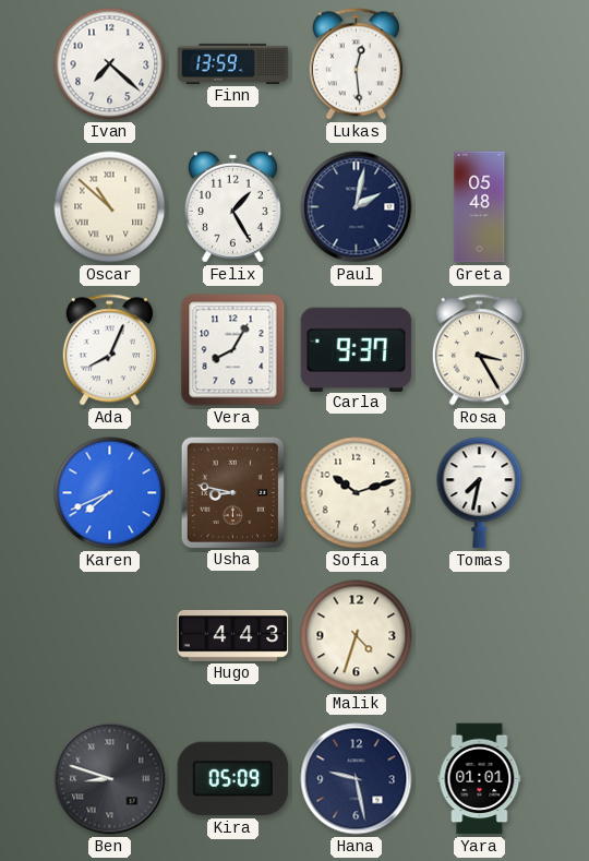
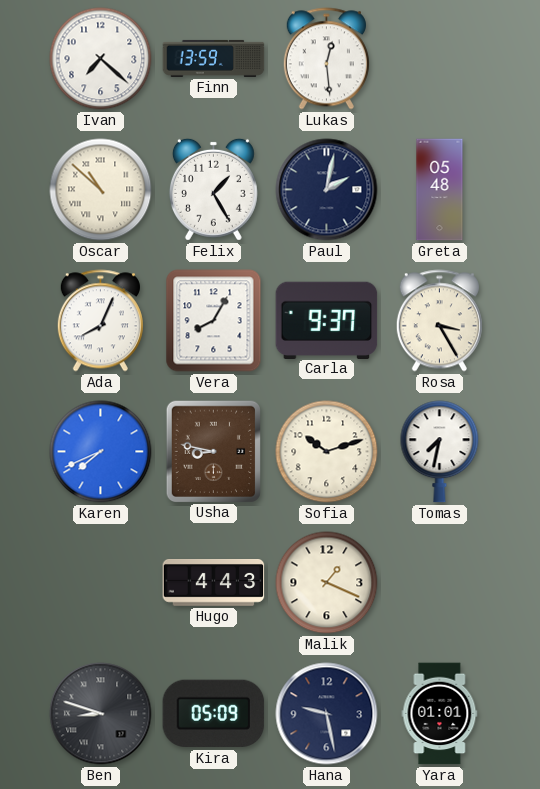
Malik: 4:33 -> 1:19
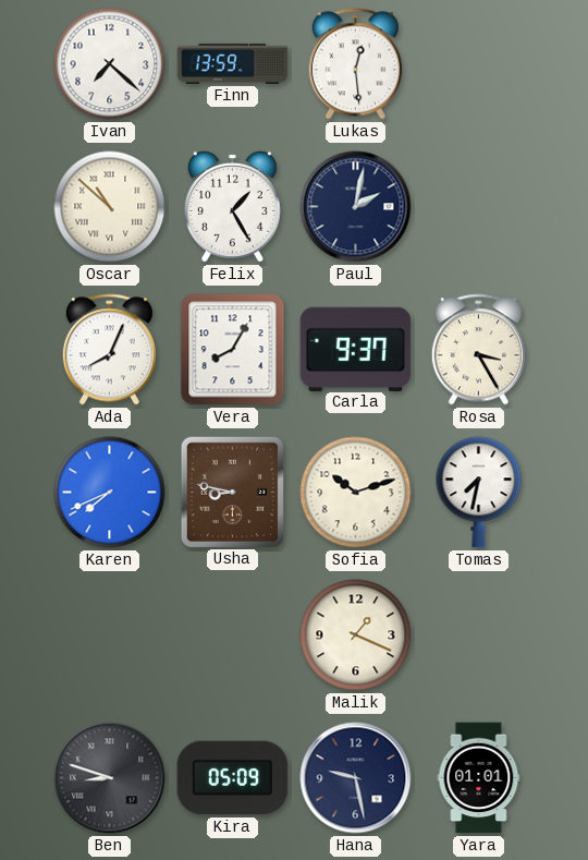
Greta: 05:48 -> none
Hugo: 4:43 -> none
